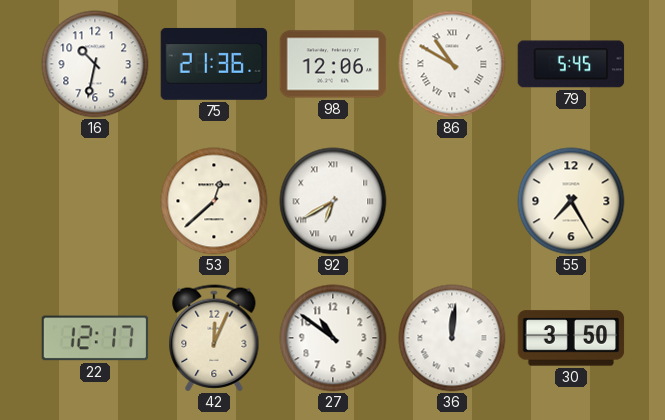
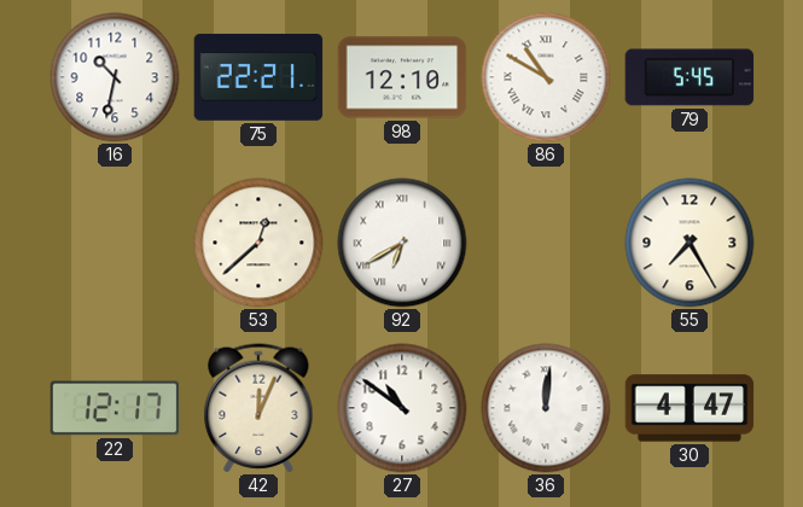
75: 21:36 -> 22:21
98: 12:06 -> 12:10
30: 3:50 -> 4:47
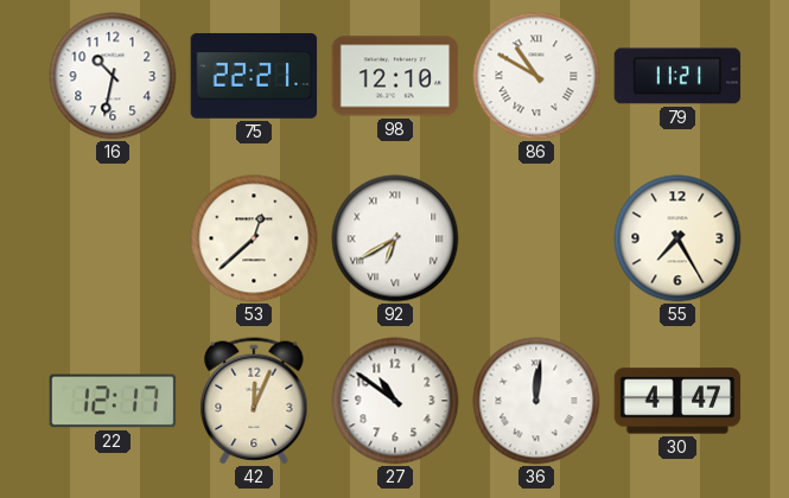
79: 5:45 -> 11:21
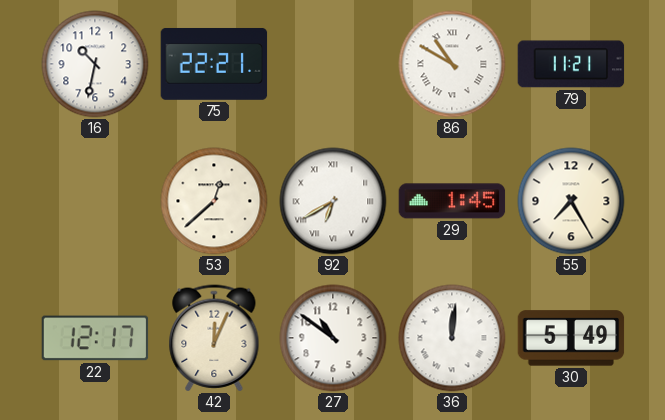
98: 12:10 -> none
29: none -> 1:45
30: 4:47 -> 5:49
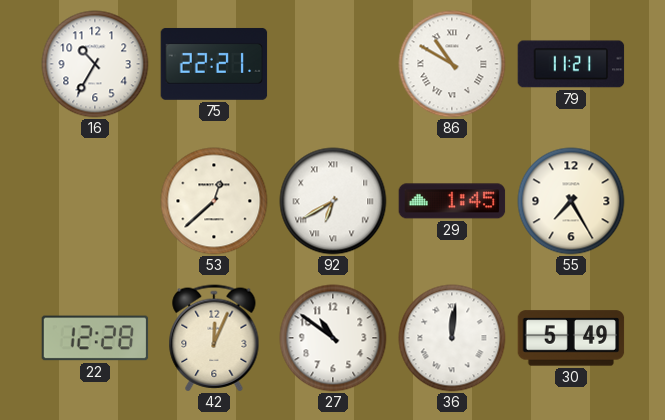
16: 10:32 -> 10:35
22: 12:17 -> 12:28
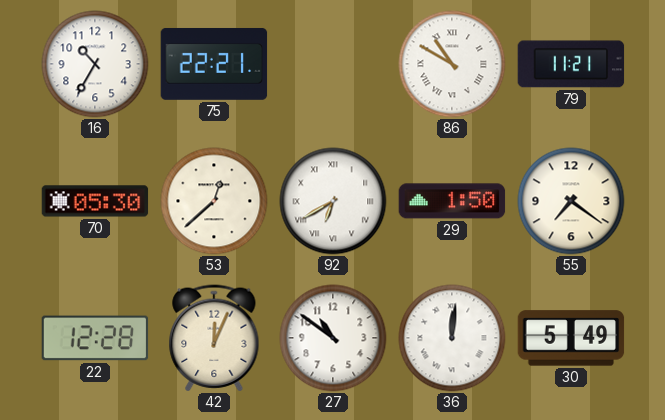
70: none -> 05:30
29: 1:45 -> 1:50
55: 7:25 -> 7:21
